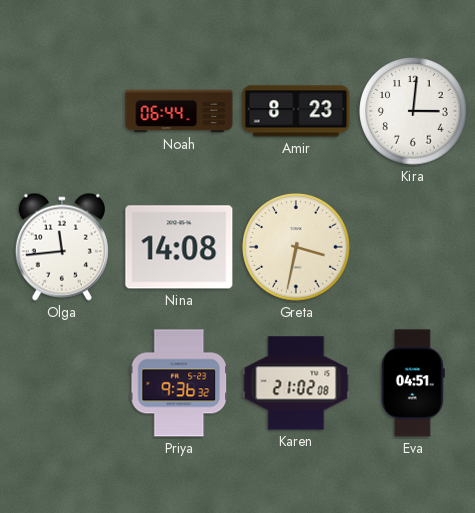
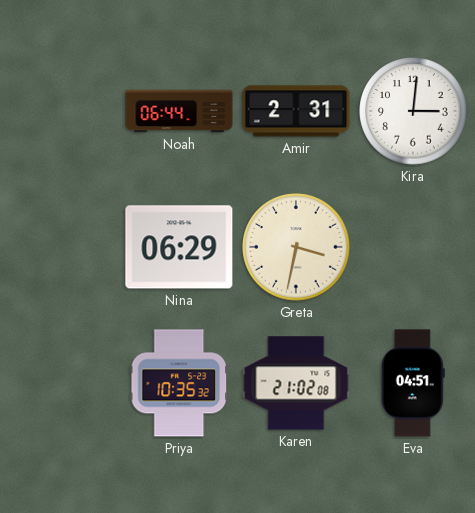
Amir: 8:23 -> 2:31
Olga: 11:44 -> none
Nina: 14:08 -> 06:29
Priya: 9:36 -> 10:35
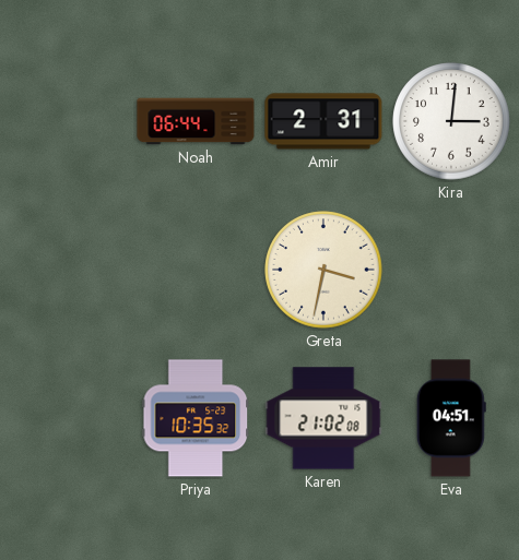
Nina: 06:29 -> none
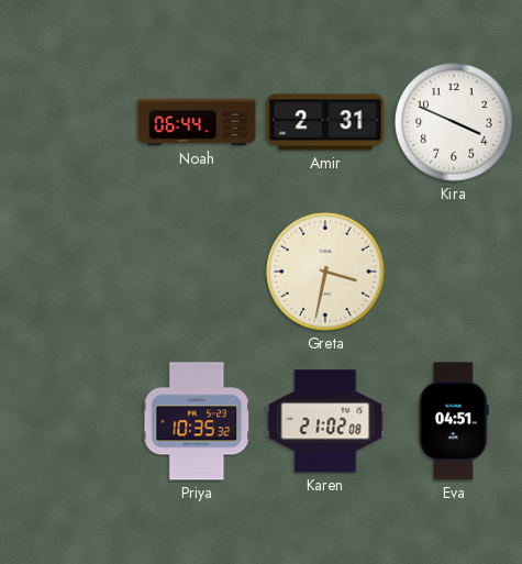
Kira: 3:01 -> 3:49
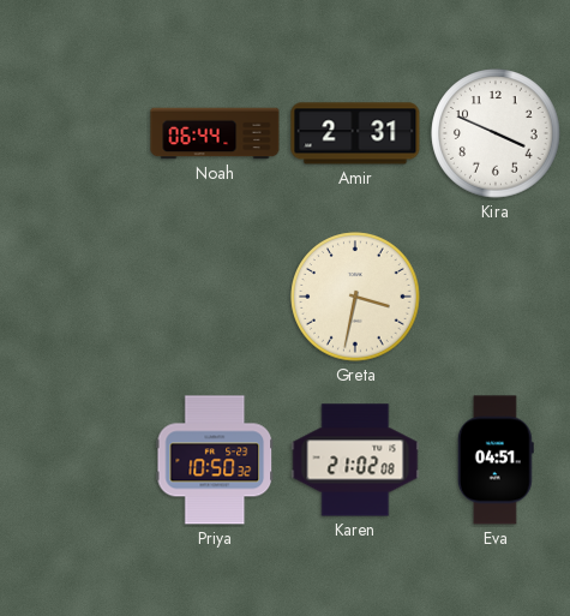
Priya: 10:35 -> 10:50
